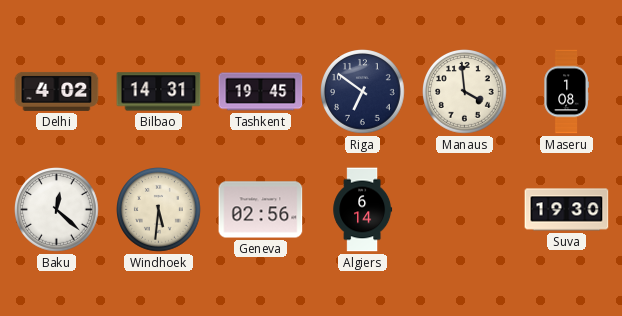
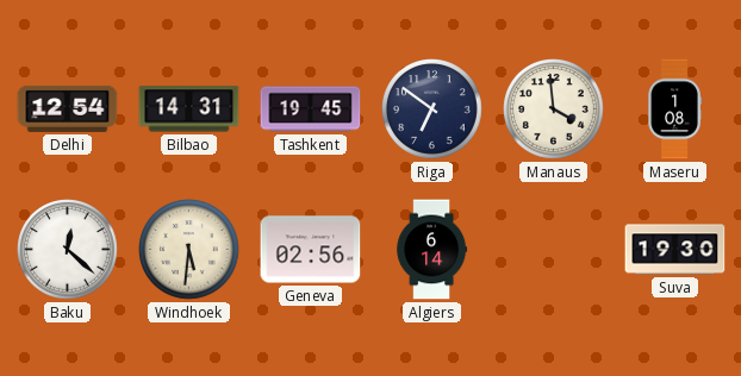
Delhi: 4:02 -> 12:54
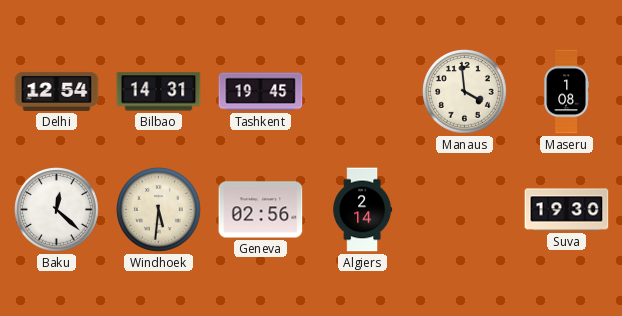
Riga: 6:51 -> none
Algiers: 6:14 -> 2:14
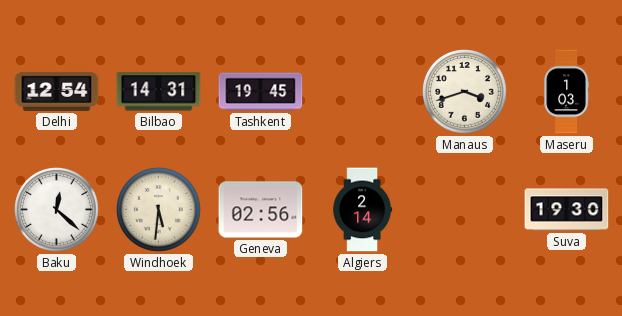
Manaus: 3:59 -> 3:42
Maseru: 1:08 -> 1:03
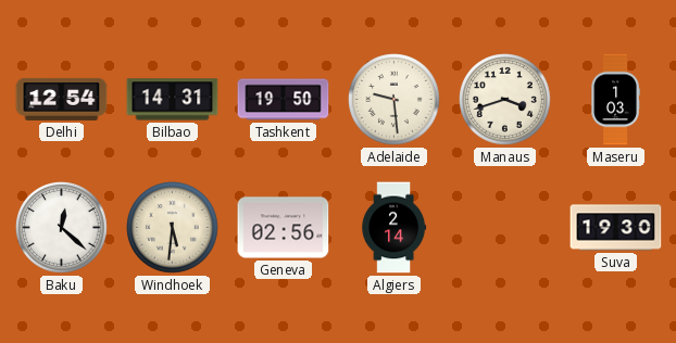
Tashkent: 19:45 -> 19:50
Adelaide: none -> 9:29
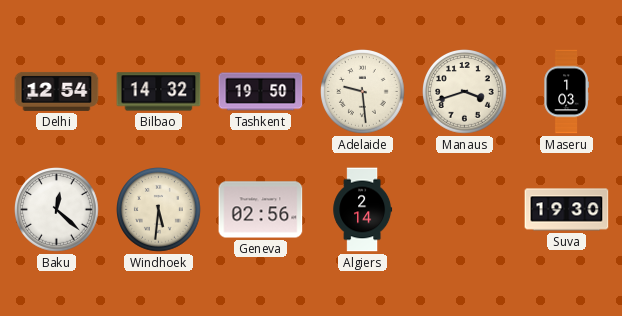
Bilbao: 14:31 -> 14:32
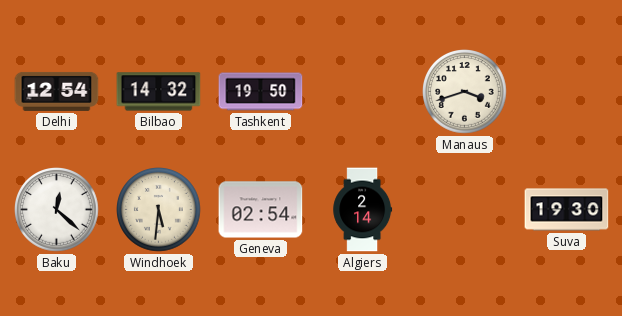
Adelaide: 9:29 -> none
Maseru: 1:03 -> none
Geneva: 02:56 -> 02:54
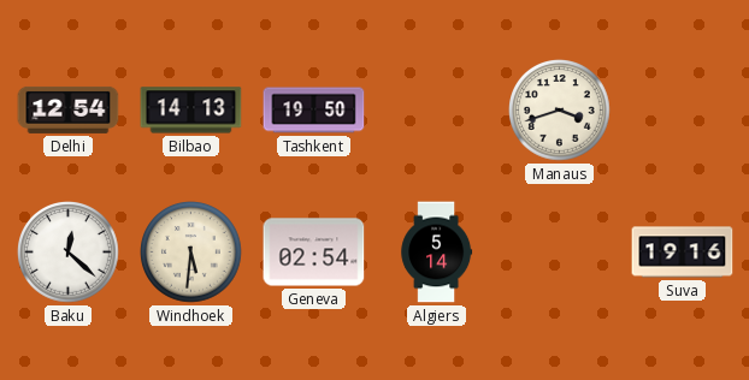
Bilbao: 14:32 -> 14:13
Algiers: 2:14 -> 5:14
Suva: 19:30 -> 19:16
